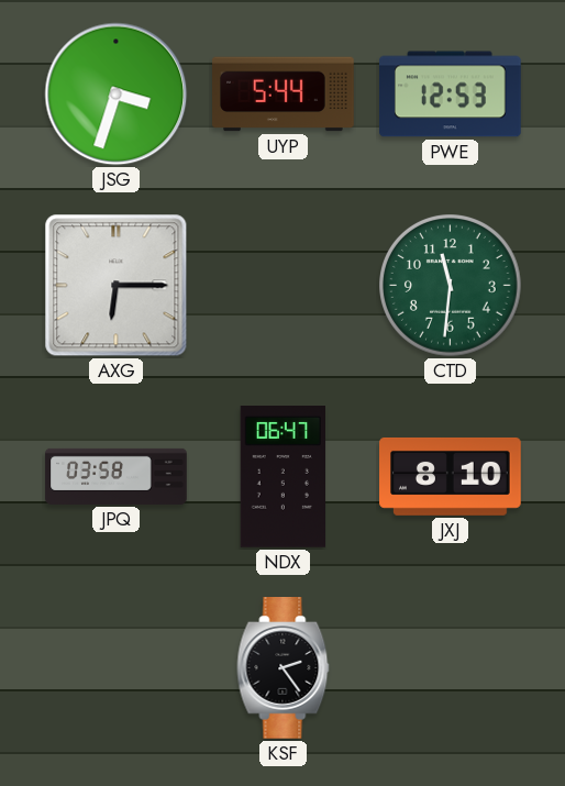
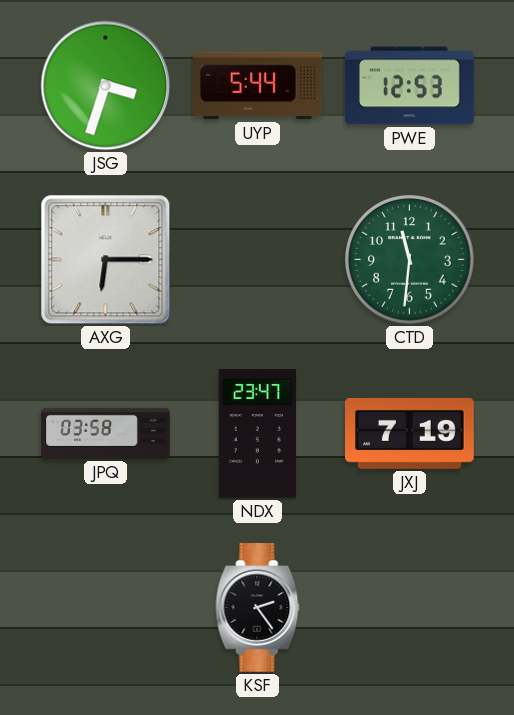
NDX: 06:47 -> 23:47
JXJ: 8:10 -> 7:19
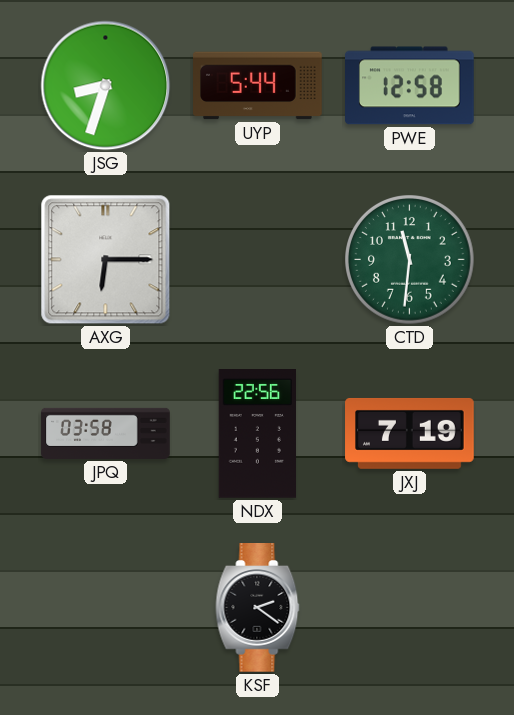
JSG: 3:33 -> 8:33
PWE: 12:53 -> 12:58
NDX: 23:47 -> 22:56
KSF: 2:24 -> 2:21
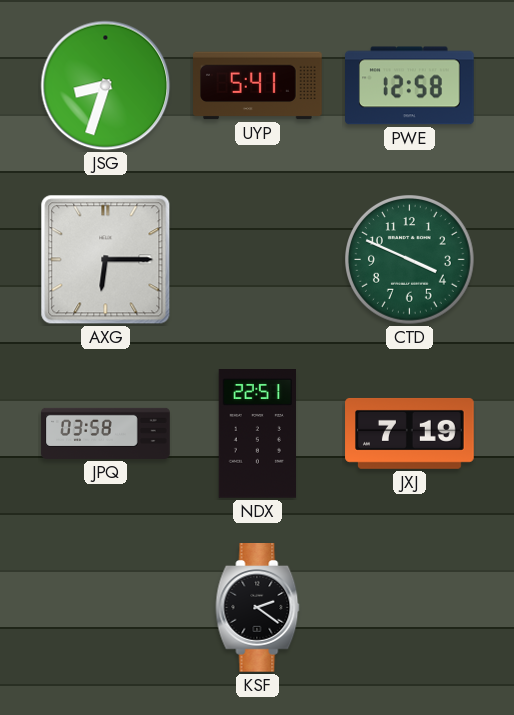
UYP: 5:44 -> 5:41
CTD: 11:31 -> 3:49
NDX: 22:56 -> 22:51
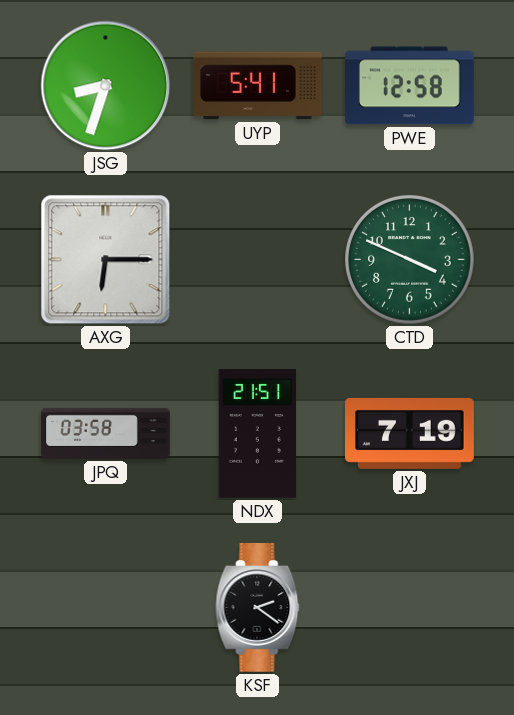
NDX: 22:51 -> 21:51
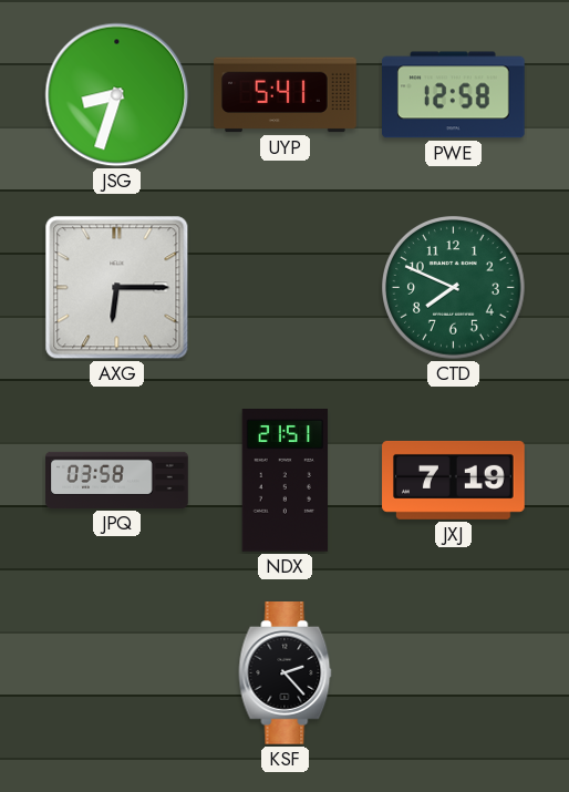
CTD: 3:49 -> 7:49
KSF: 2:21 -> 2:23
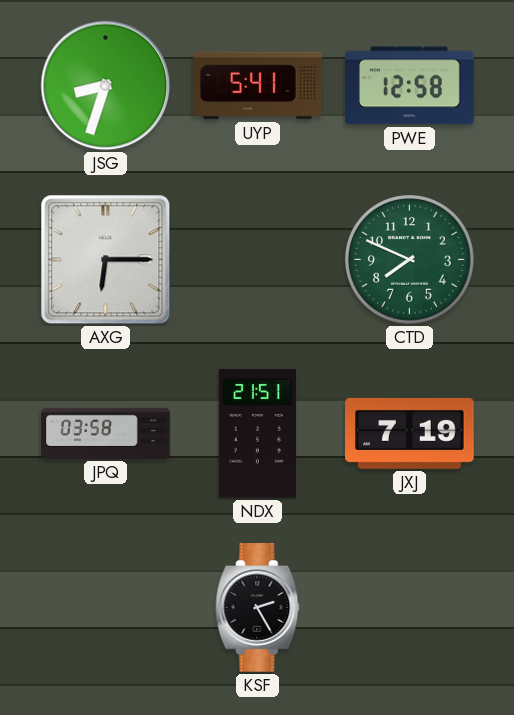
KSF: 2:23 -> 2:25
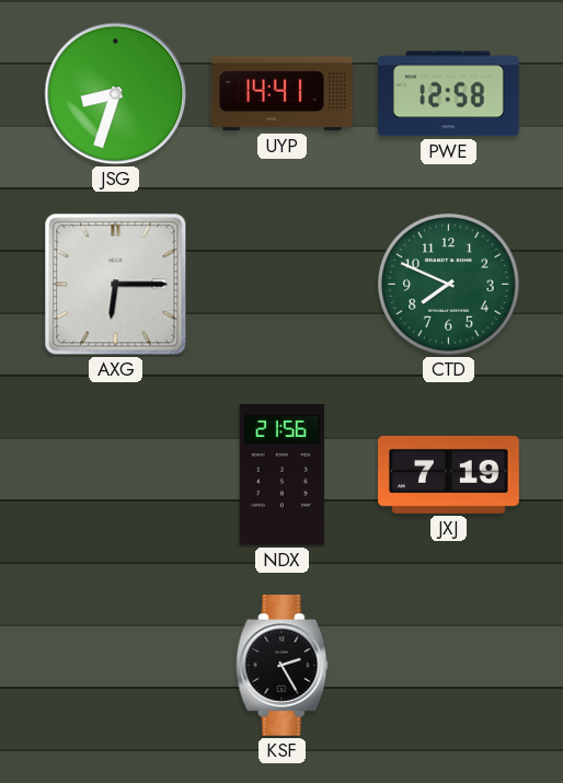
UYP: 5:41 -> 14:41
JPQ: 03:58 -> none
NDX: 21:51 -> 21:56
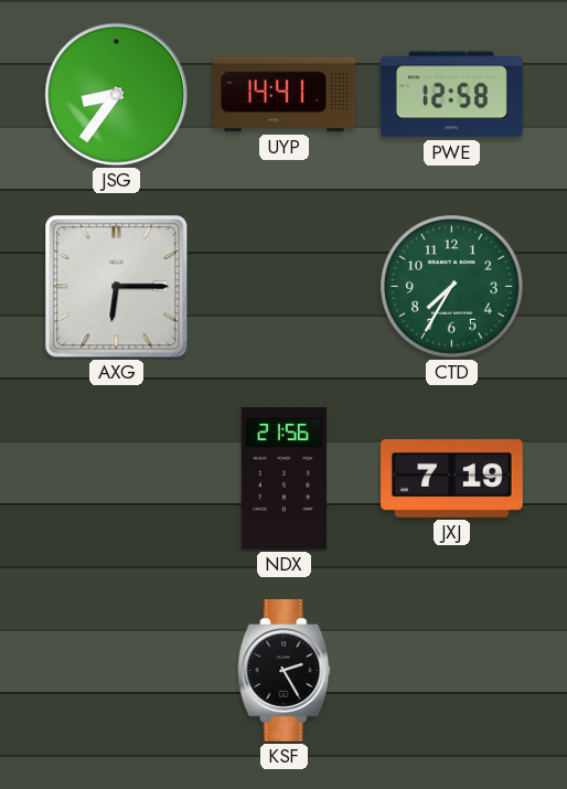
JSG: 8:33 -> 8:36
CTD: 7:49 -> 7:35
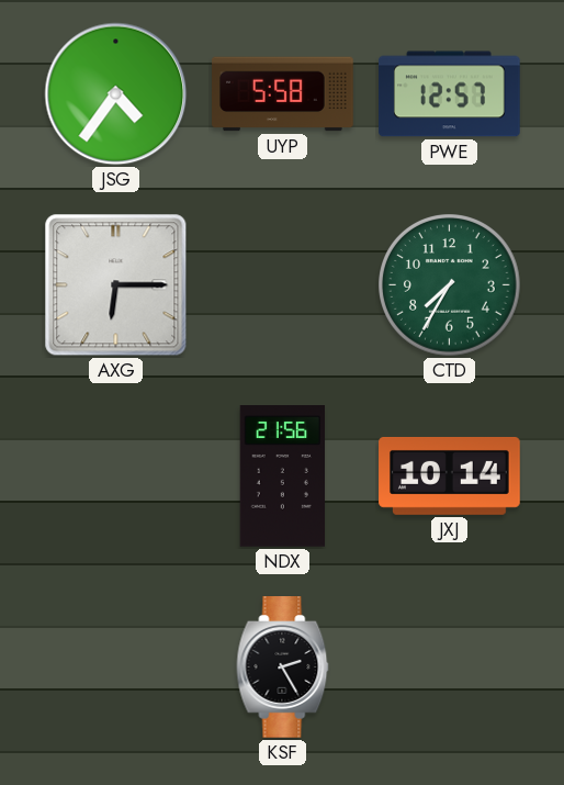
JSG: 8:36 -> 4:36
UYP: 14:41 -> 5:58
PWE: 12:58 -> 12:57
JXJ: 7:19 -> 10:14
